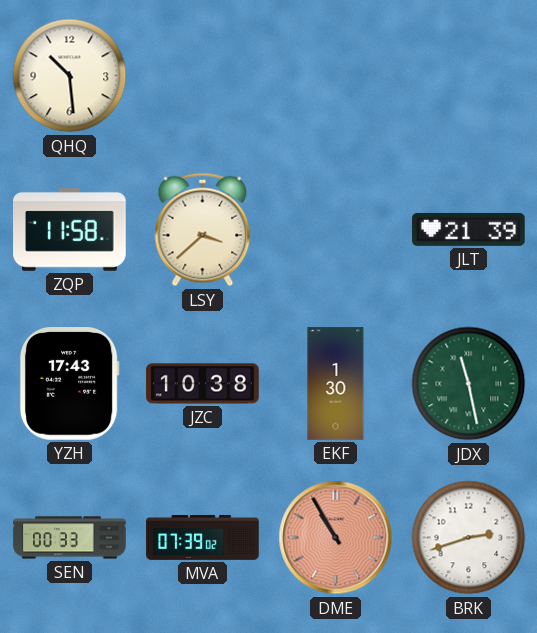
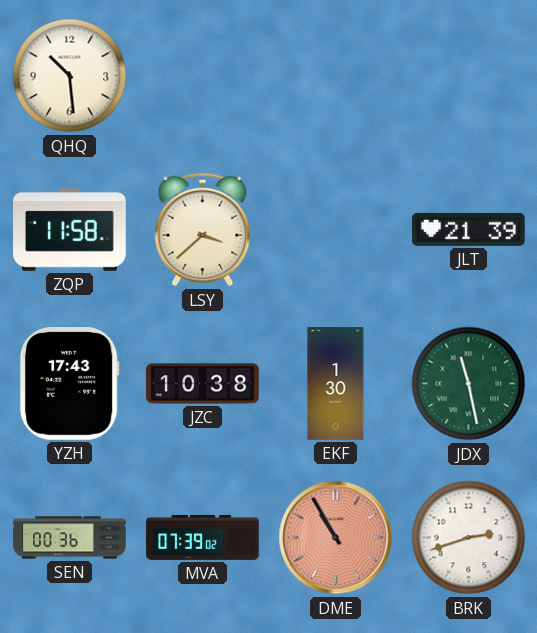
SEN: 00:33 -> 00:36
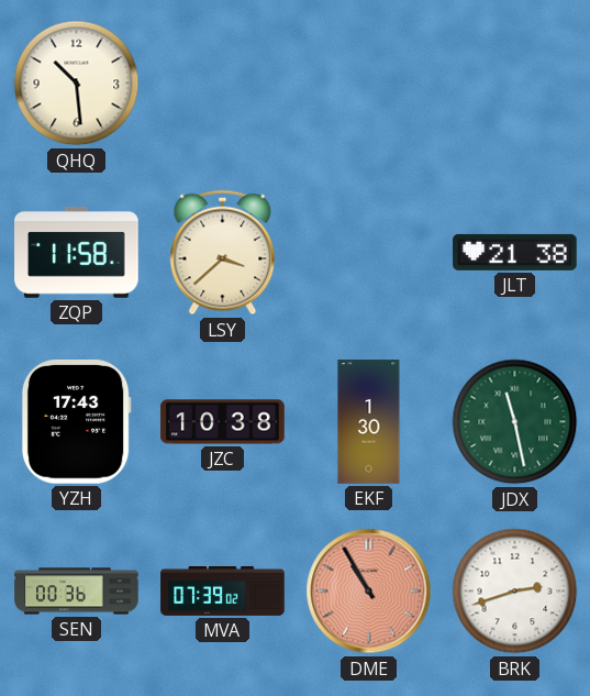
JLT: 21:39 -> 21:38
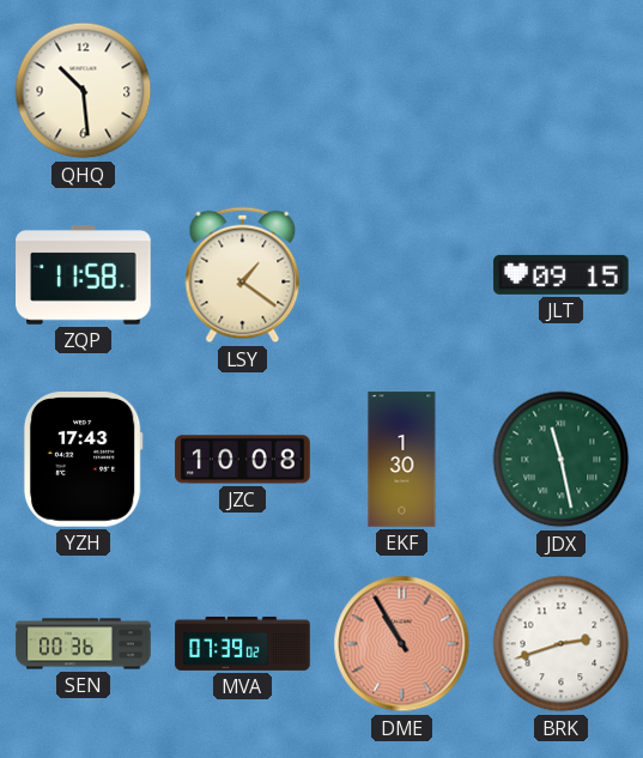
LSY: 3:38 -> 1:21
JLT: 21:38 -> 09:15
JZC: 10:38 -> 10:08
